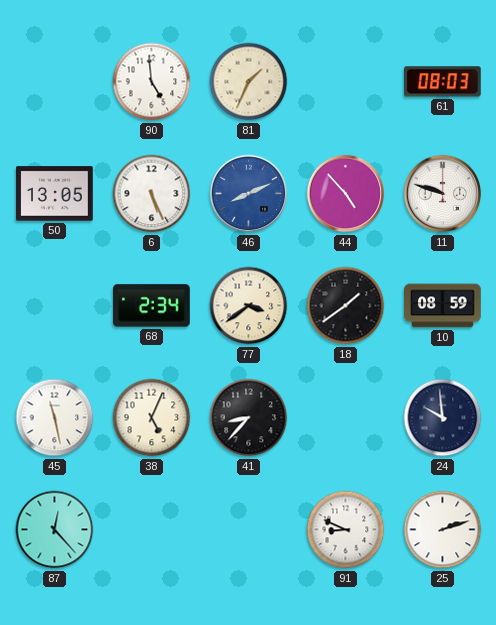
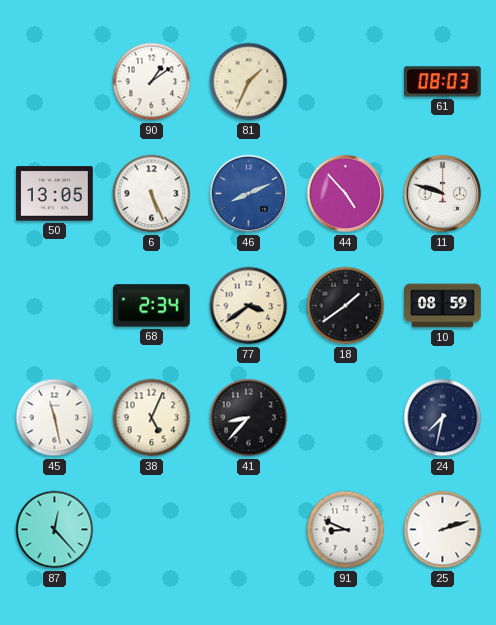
90: 4:59 -> 1:09
24: 9:59 -> 7:32
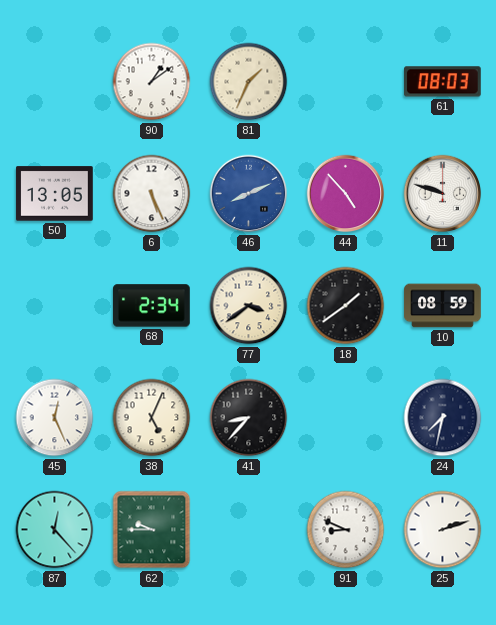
45: 11:28 -> 12:26
62: none -> 9:45
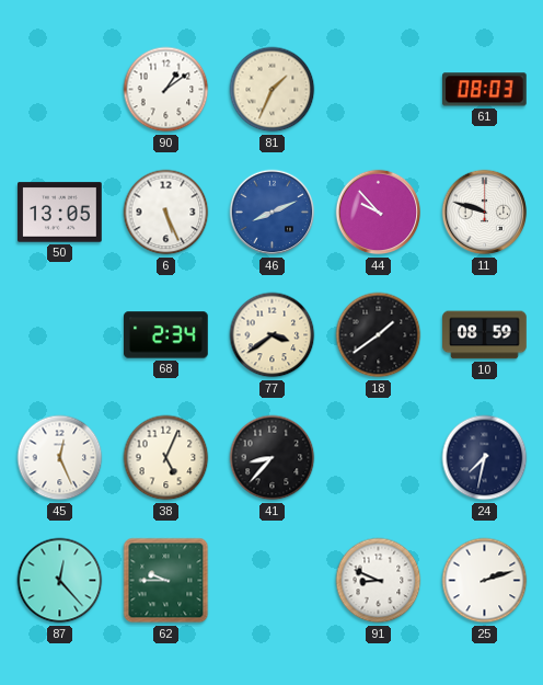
44: 4:53 -> 9:53
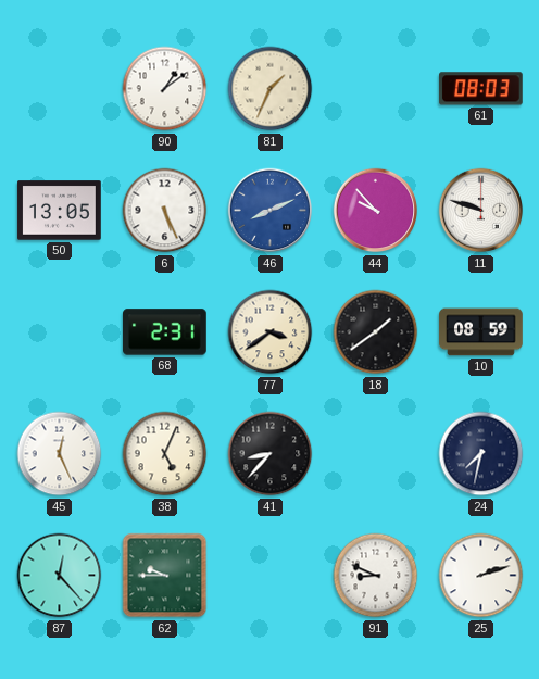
68: 2:34 -> 2:31
